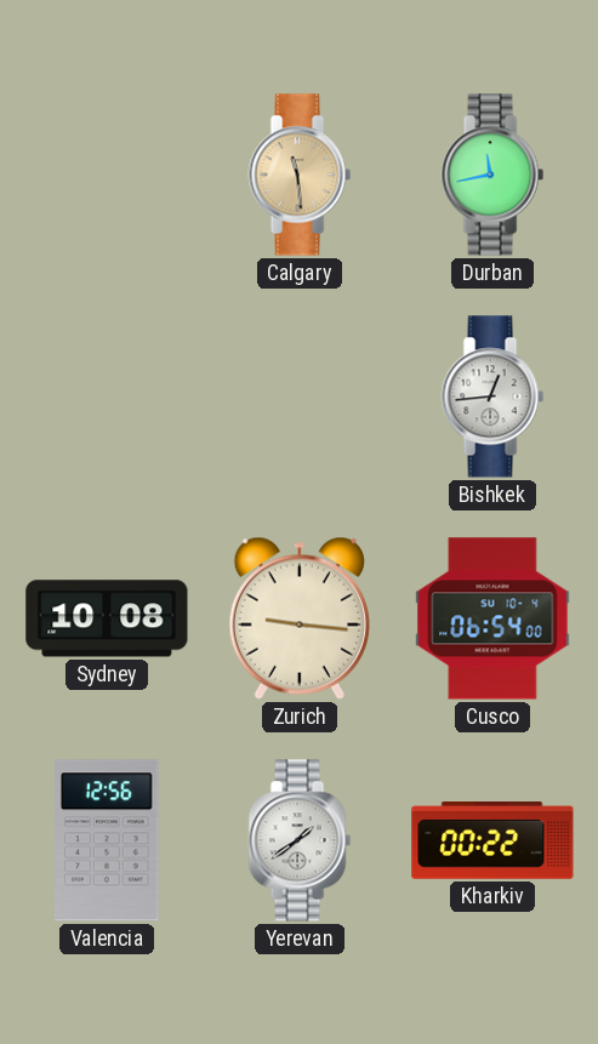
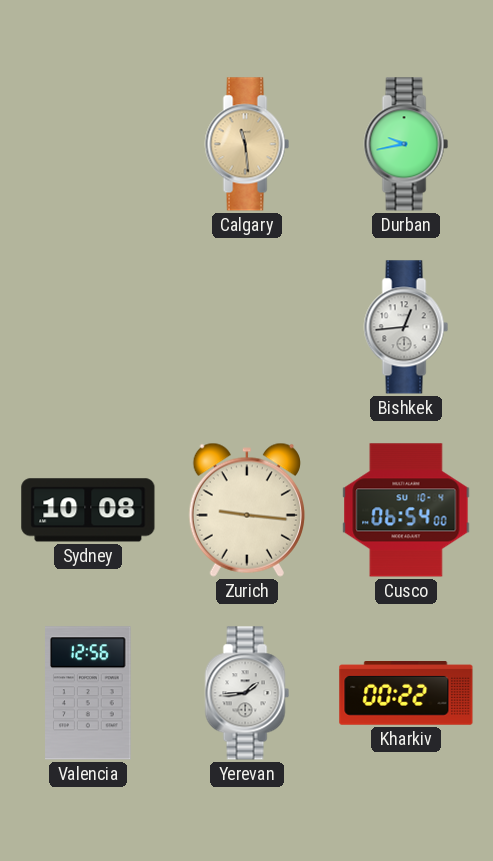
Durban: 11:43 -> 9:43
Yerevan: 1:39 -> 1:44
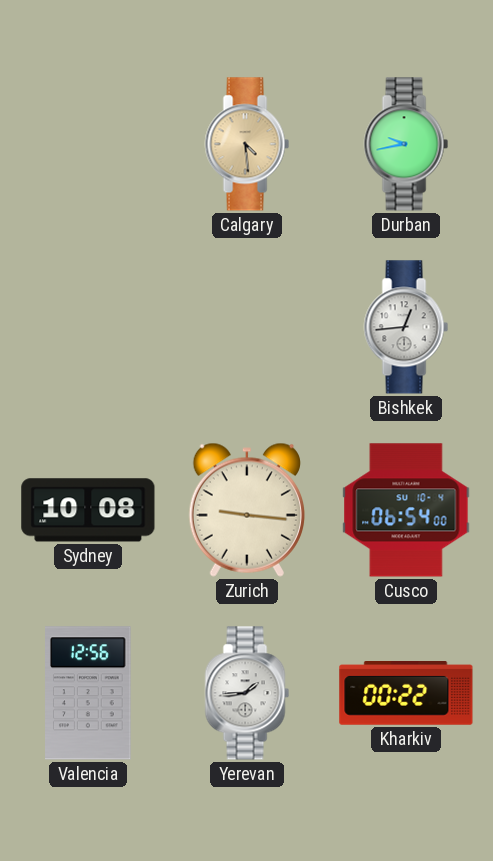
Calgary: 11:29 -> 4:29
